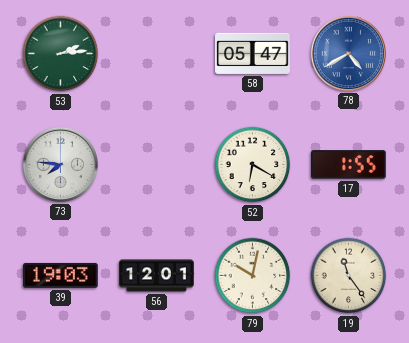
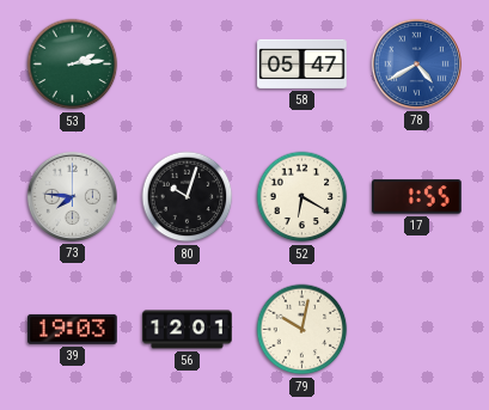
80: none -> 10:03
19: 11:24 -> none
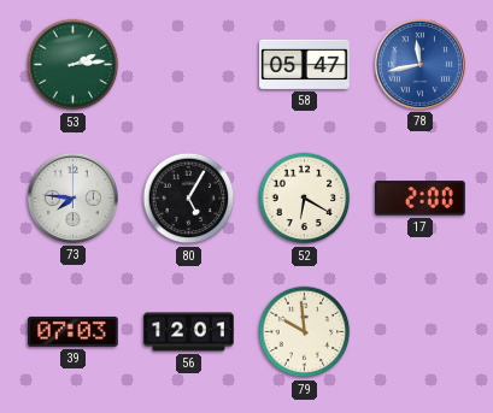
78: 4:40 -> 11:43
80: 10:03 -> 5:05
17: 1:55 -> 2:00
39: 19:03 -> 07:03
79: 10:02 -> 9:59
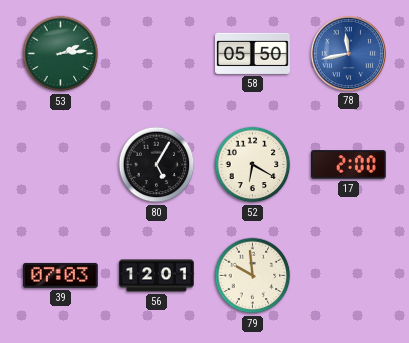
58: 05:47 -> 05:50
73: 7:46 -> none
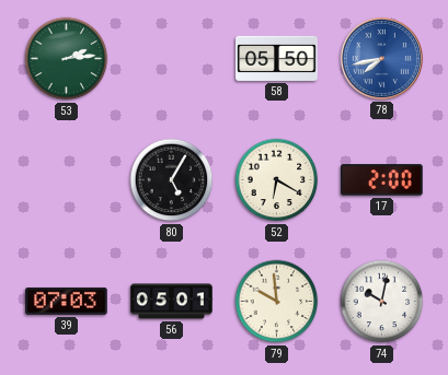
78: 11:43 -> 7:43
56: 12:01 -> 05:01
74: none -> 10:02
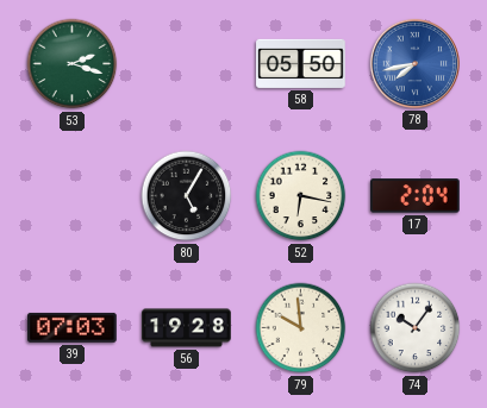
53: 2:14 -> 2:18
52: 6:20 -> 6:17
17: 2:00 -> 2:04
56: 05:01 -> 19:28
74: 10:02 -> 10:06
